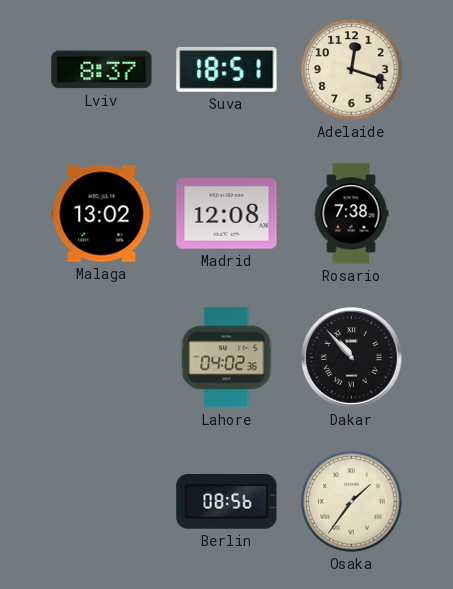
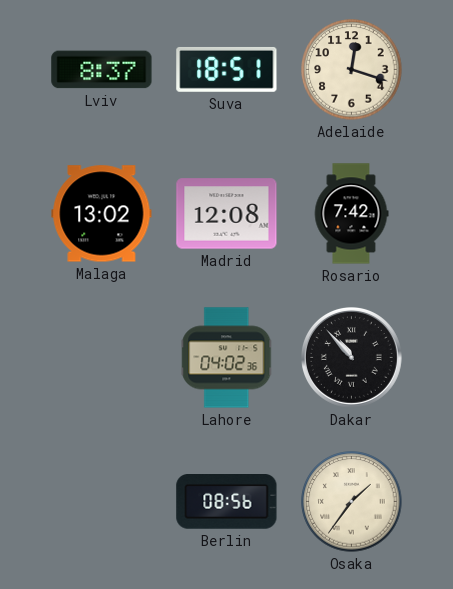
Rosario: 7:38 -> 7:42
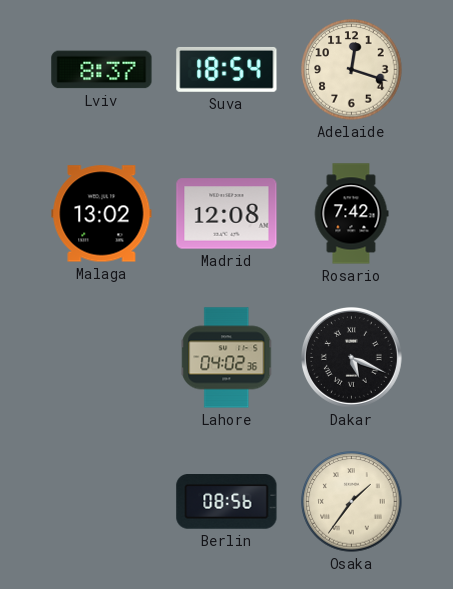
Suva: 18:51 -> 18:54
Dakar: 10:53 -> 5:19
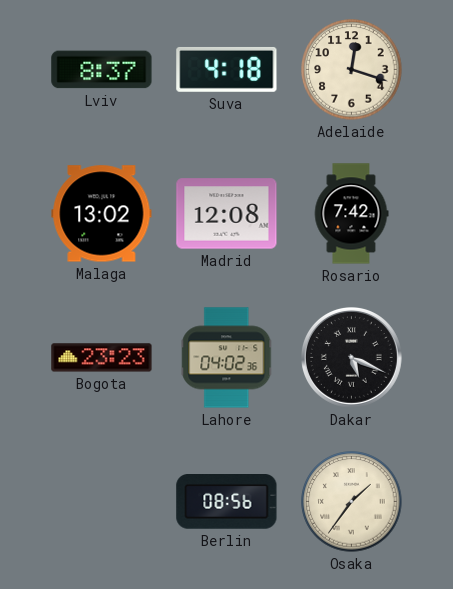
Suva: 18:54 -> 4:18
Bogota: none -> 23:23
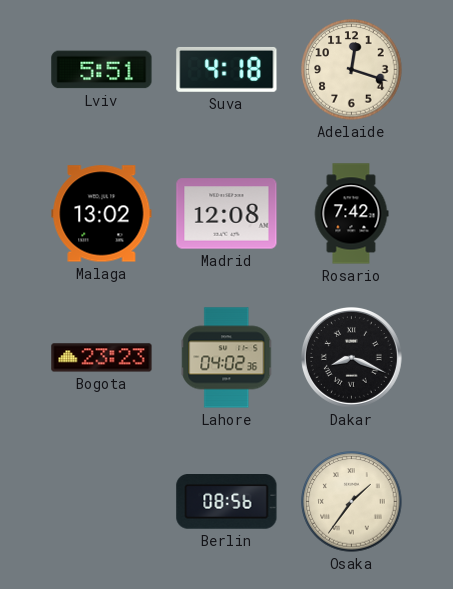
Lviv: 8:37 -> 5:51
Dakar: 5:19 -> 8:19
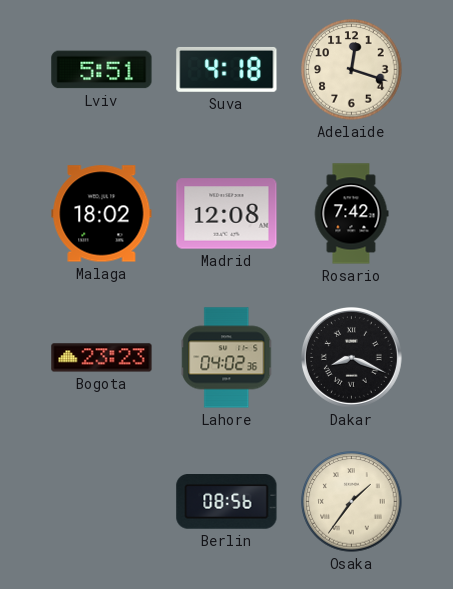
Malaga: 13:02 -> 18:02
